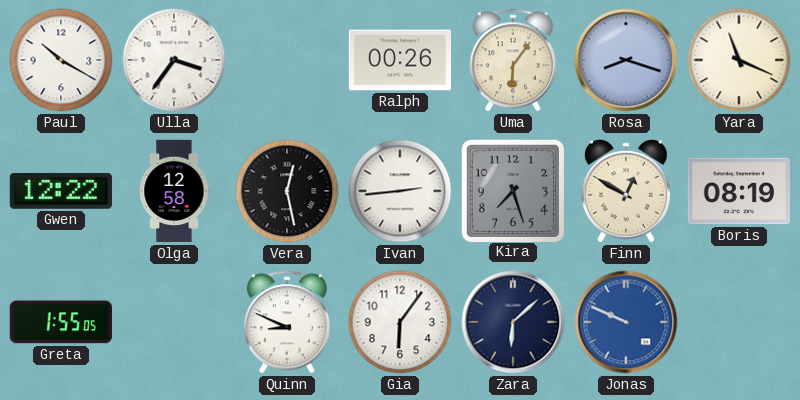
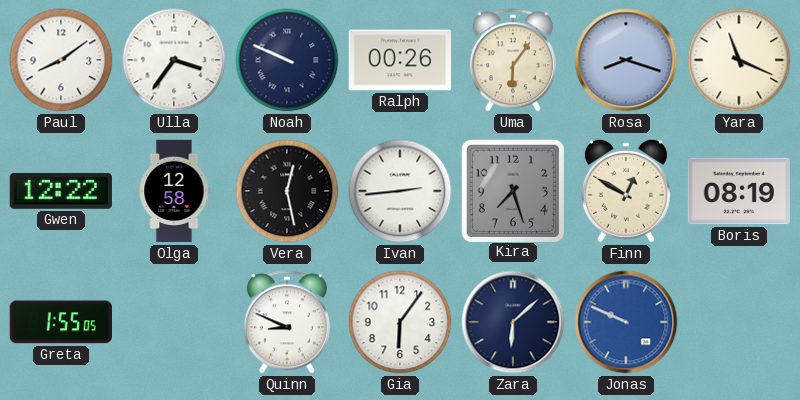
Paul: 10:20 -> 8:09
Noah: none -> 9:49
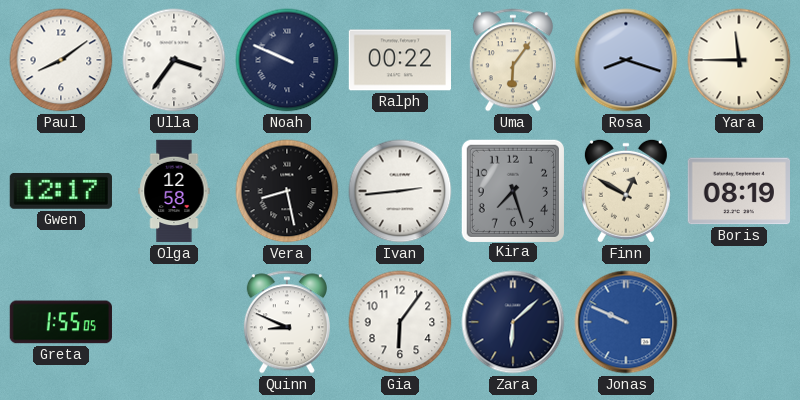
Ralph: 00:26 -> 00:22
Yara: 11:19 -> 11:45
Gwen: 12:22 -> 12:17
Vera: 12:28 -> 8:28
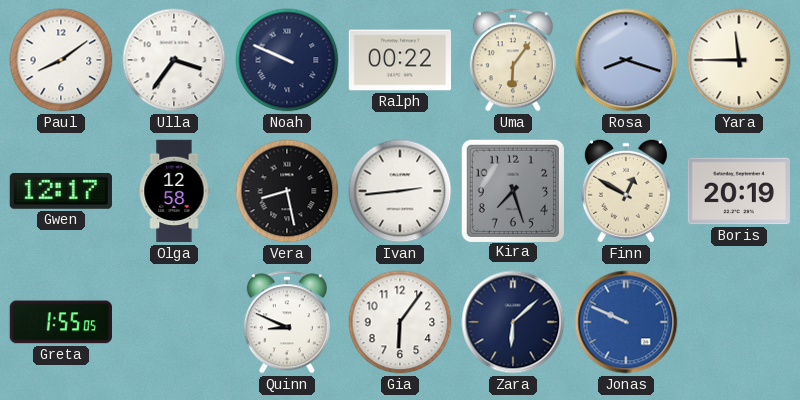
Boris: 08:19 -> 20:19
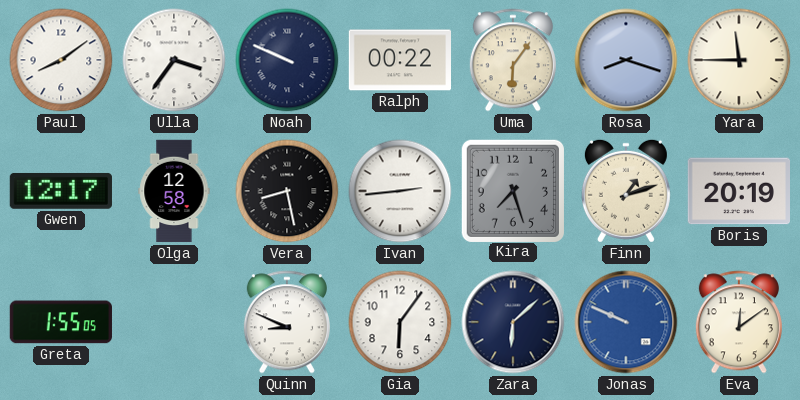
Finn: 12:50 -> 1:12
Eva: none -> 12:09
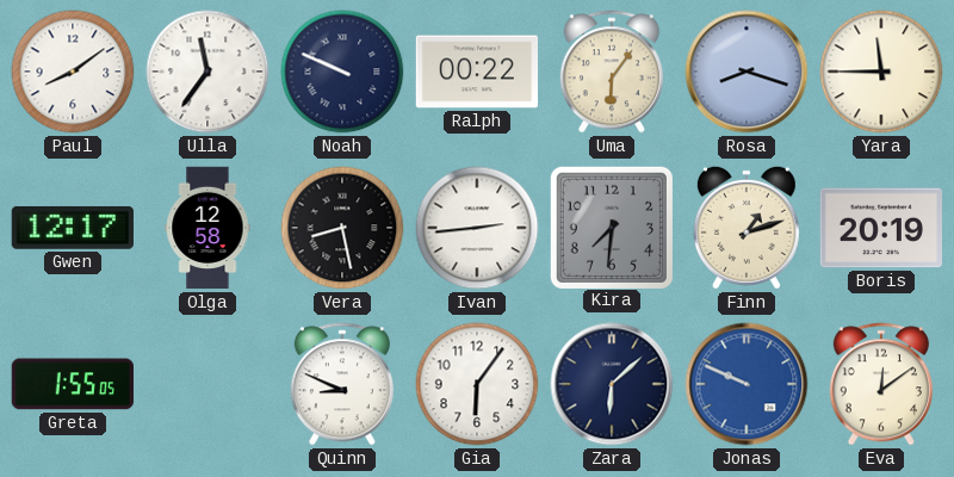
Ulla: 3:36 -> 11:36
Kira: 7:27 -> 7:31
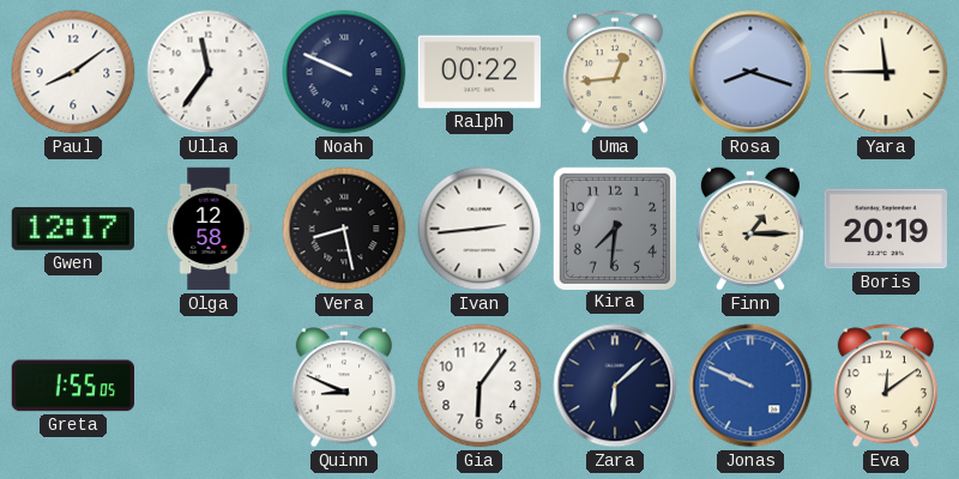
Uma: 6:06 -> 12:44
Finn: 1:12 -> 1:15
